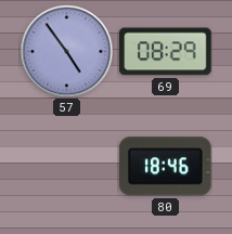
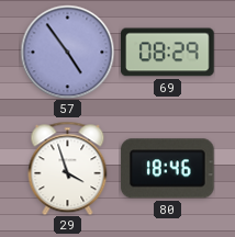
29: none -> 3:57
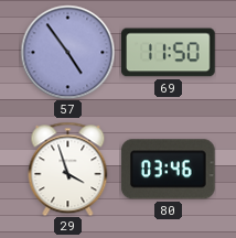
69: 08:29 -> 11:50
80: 18:46 -> 03:46
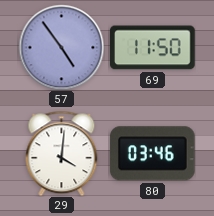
29: 3:57 -> 4:01
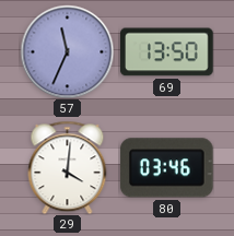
57: 4:54 -> 11:34
69: 11:50 -> 13:50
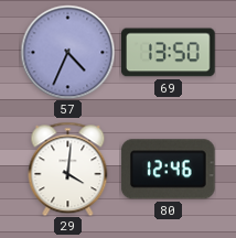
57: 11:34 -> 4:34
80: 03:46 -> 12:46
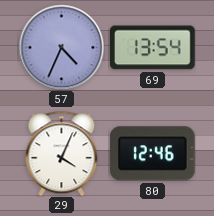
69: 13:50 -> 13:54
29: 4:01 -> 4:04
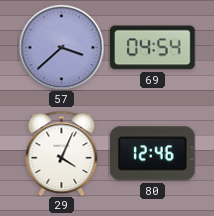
57: 4:34 -> 3:38
69: 13:54 -> 04:54
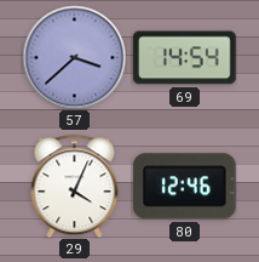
69: 04:54 -> 14:54
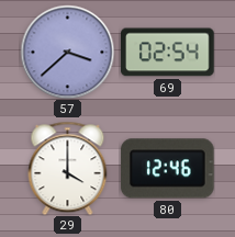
69: 14:54 -> 02:54
29: 4:04 -> 4:00
